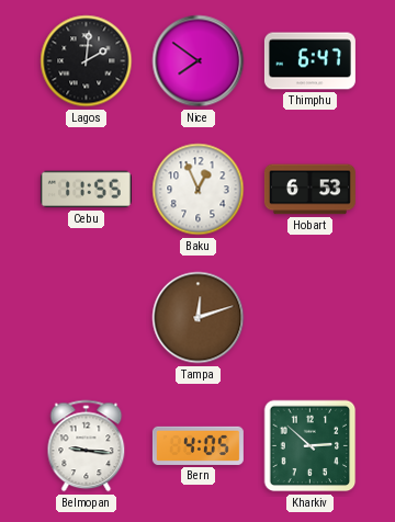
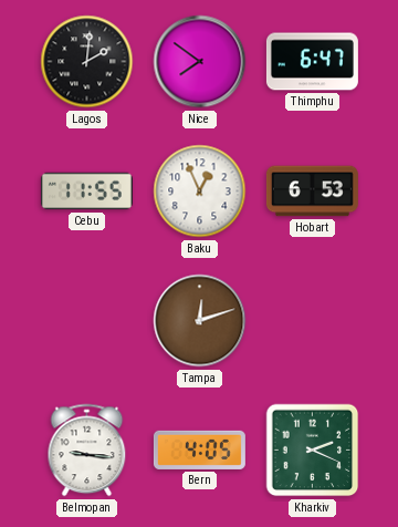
Kharkiv: 2:52 -> 2:19
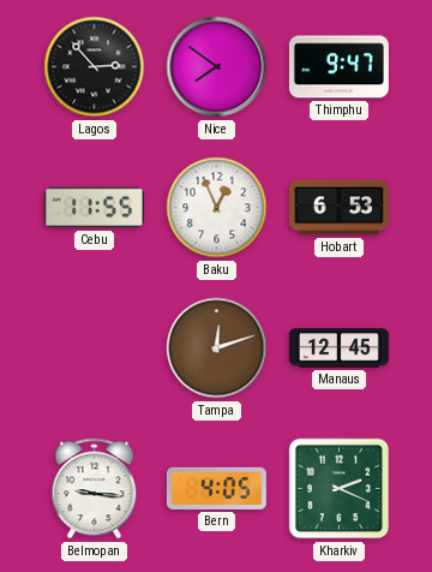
Lagos: 2:01 -> 2:53
Thimphu: 6:47 -> 9:47
Manaus: none -> 12:45
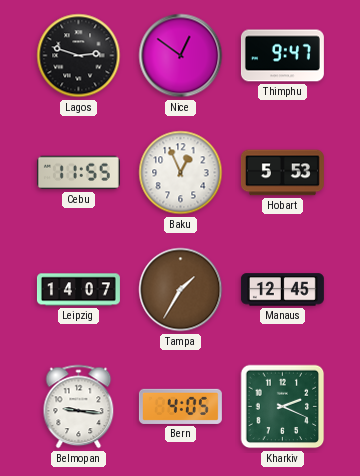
Lagos: 2:53 -> 2:48
Nice: 7:51 -> 12:51
Hobart: 6:53 -> 5:53
Leipzig: none -> 14:07
Tampa: 12:12 -> 1:35
